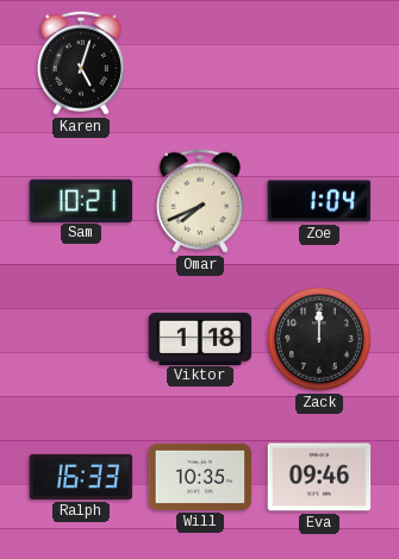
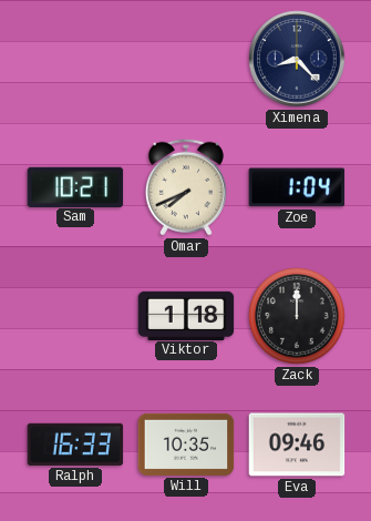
Karen: 5:03 -> none
Ximena: none -> 8:23
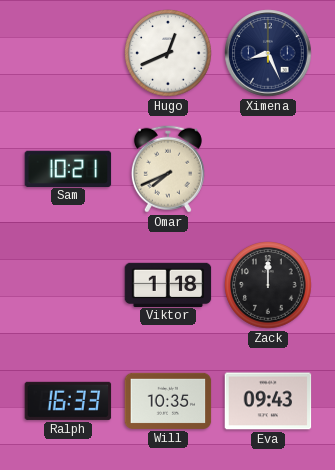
Hugo: none -> 12:41
Ximena: 8:23 -> 8:26
Zoe: 1:04 -> none
Eva: 09:46 -> 09:43
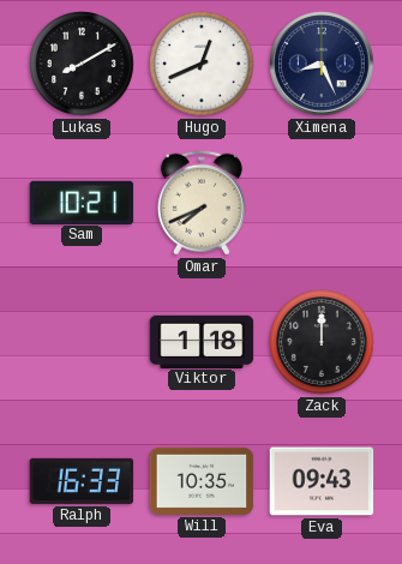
Lukas: none -> 8:10
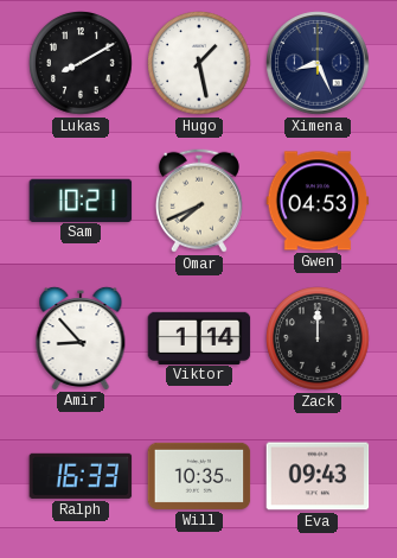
Hugo: 12:41 -> 1:28
Gwen: none -> 04:53
Amir: none -> 8:53
Viktor: 1:18 -> 1:14
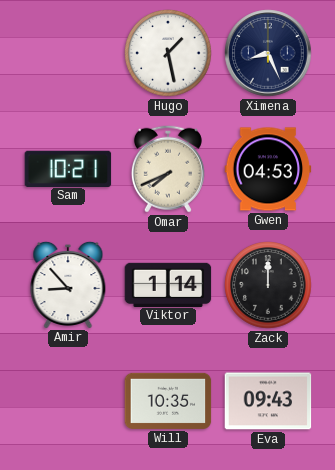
Lukas: 8:10 -> none
Ralph: 16:33 -> none
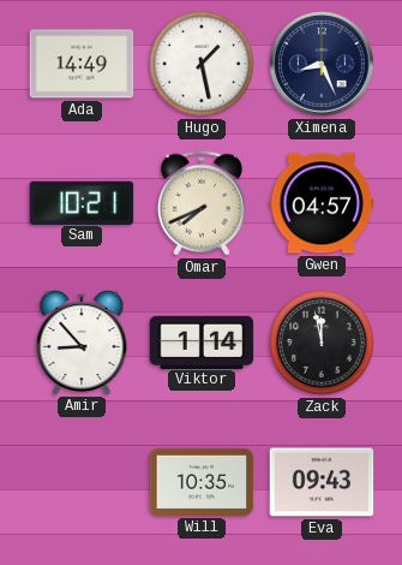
Ada: none -> 14:49
Gwen: 04:53 -> 04:57
Zack: 12:00 -> 11:58
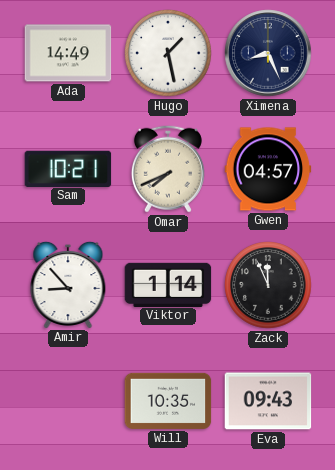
Zack: 11:58 -> 11:56
